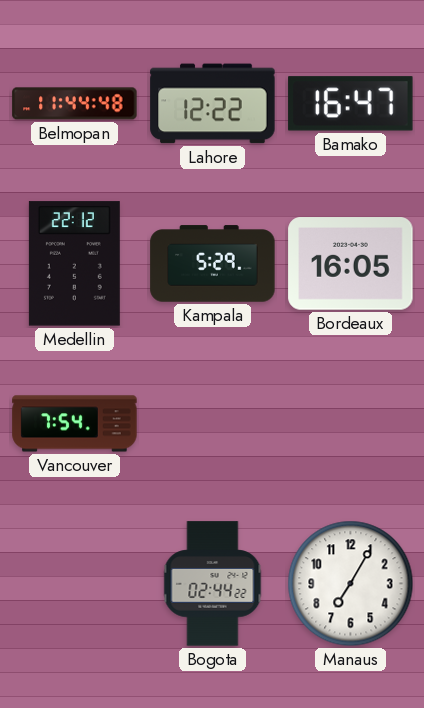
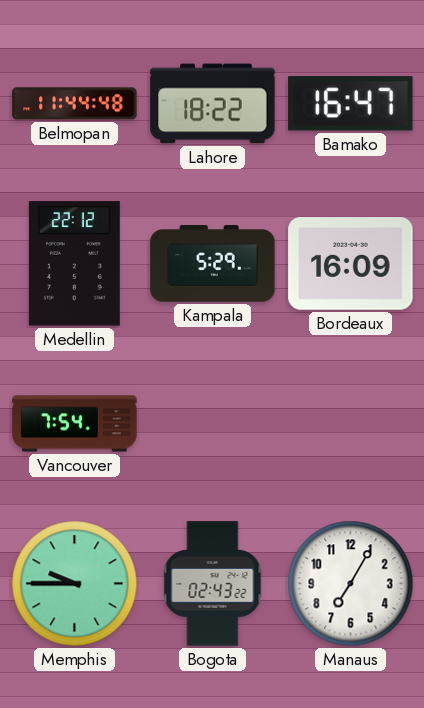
Lahore: 12:22 -> 18:22
Bordeaux: 16:05 -> 16:09
Memphis: none -> 9:45
Bogota: 02:44 -> 02:43
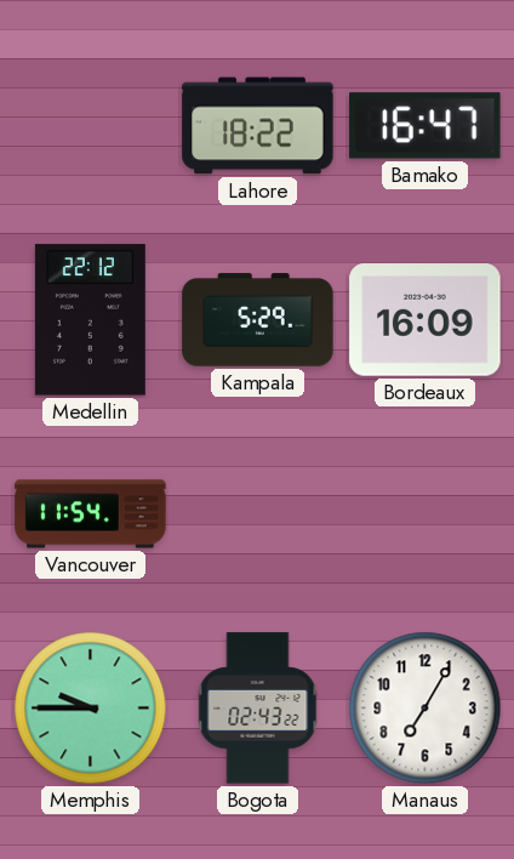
Belmopan: 11:44 -> none
Vancouver: 7:54 -> 11:54
